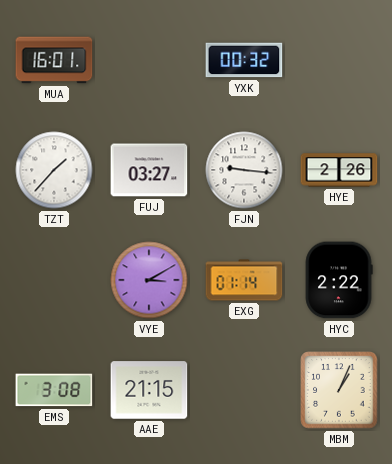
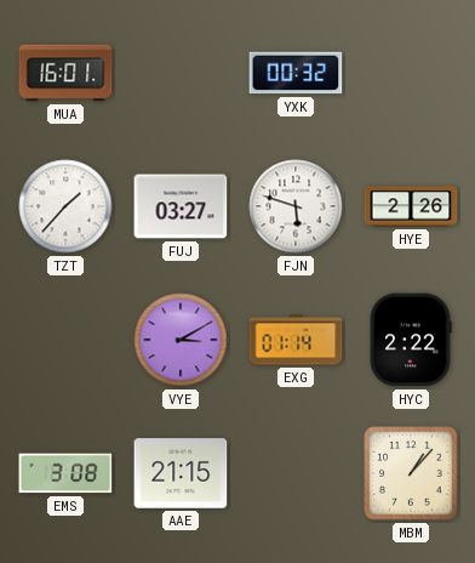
FJN: 9:16 -> 5:48
MBM: 1:04 -> 1:07
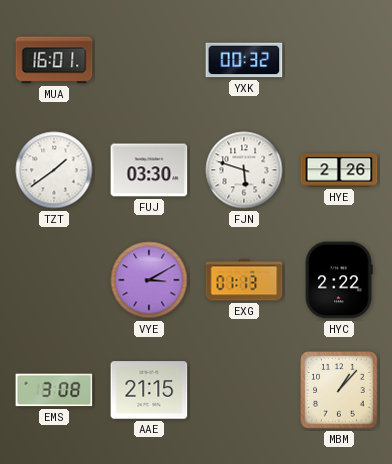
TZT: 1:37 -> 1:39
FUJ: 03:27 -> 03:30
EXG: 01:14 -> 01:13
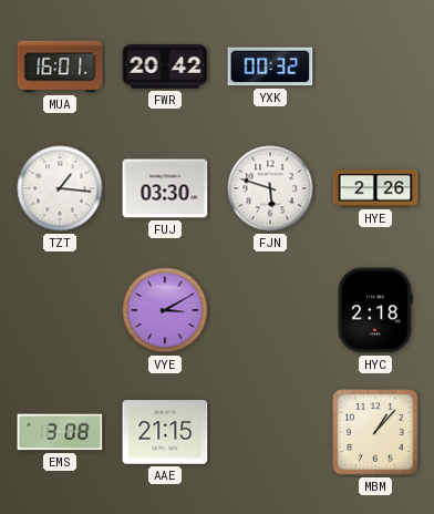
FWR: none -> 20:42
TZT: 1:39 -> 1:16
EXG: 01:13 -> none
HYC: 2:22 -> 2:18
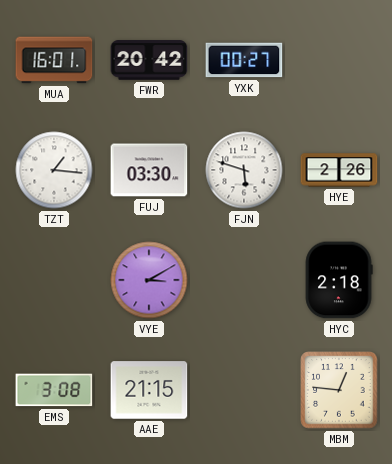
YXK: 00:32 -> 00:27
MBM: 1:07 -> 12:46
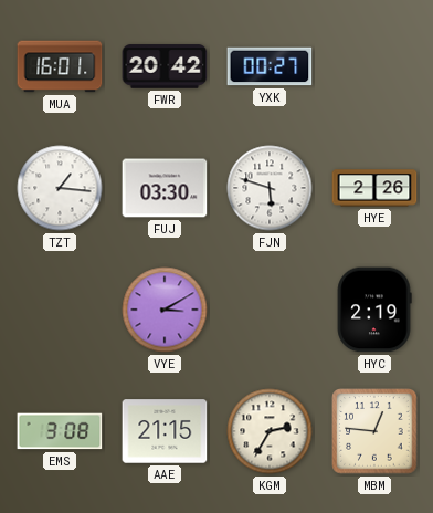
HYC: 2:18 -> 2:19
KGM: none -> 2:35
